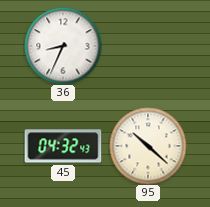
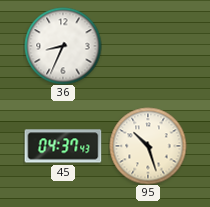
45: 04:32 -> 04:37
95: 10:22 -> 10:27
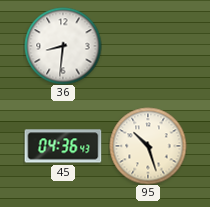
36: 8:34 -> 8:31
45: 04:37 -> 04:36
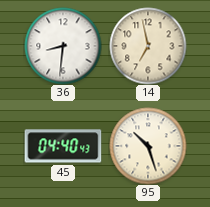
14: none -> 6:58
45: 04:36 -> 04:40
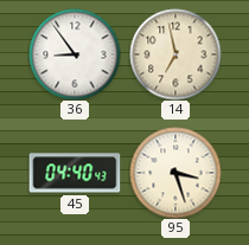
36: 8:31 -> 8:54
95: 10:27 -> 3:27
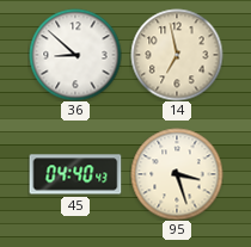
36: 8:54 -> 8:52
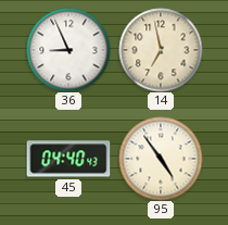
36: 8:52 -> 8:56
95: 3:27 -> 4:54
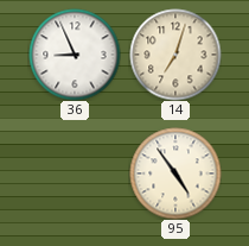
14: 6:58 -> 7:03
45: 04:40 -> none
